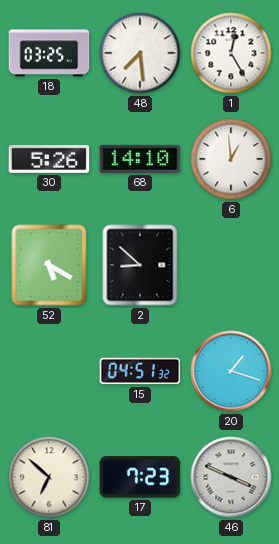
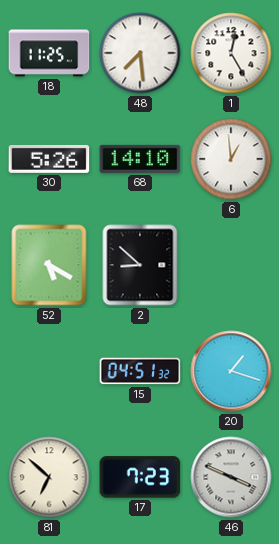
18: 03:25 -> 11:25
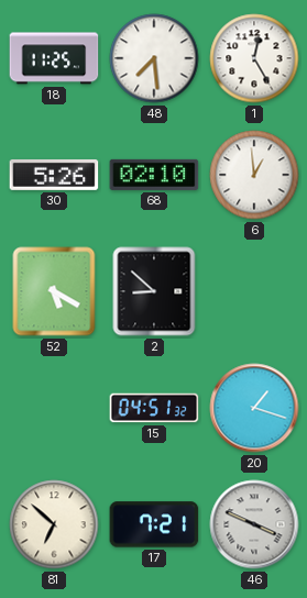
68: 14:10 -> 02:10
17: 7:23 -> 7:21
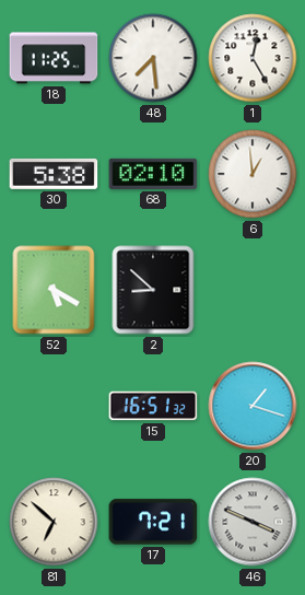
30: 5:26 -> 5:38
15: 04:51 -> 16:51
